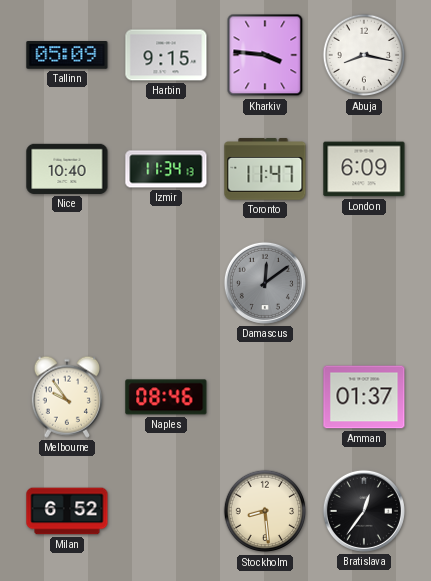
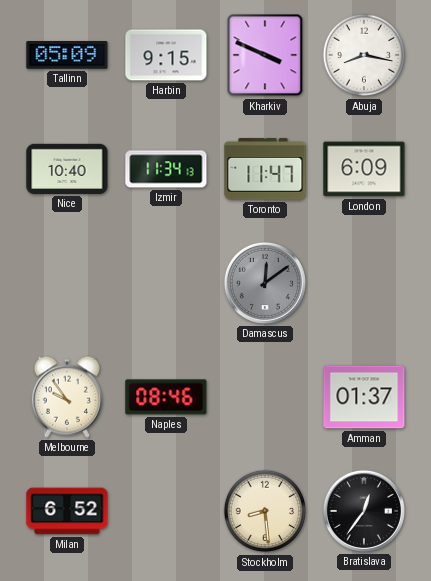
Kharkiv: 3:46 -> 3:49
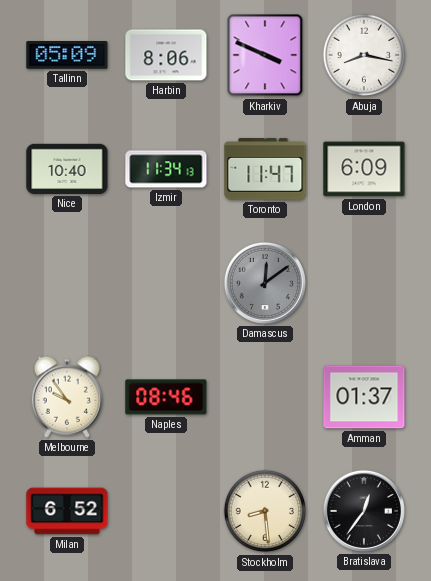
Harbin: 9:15 -> 8:06
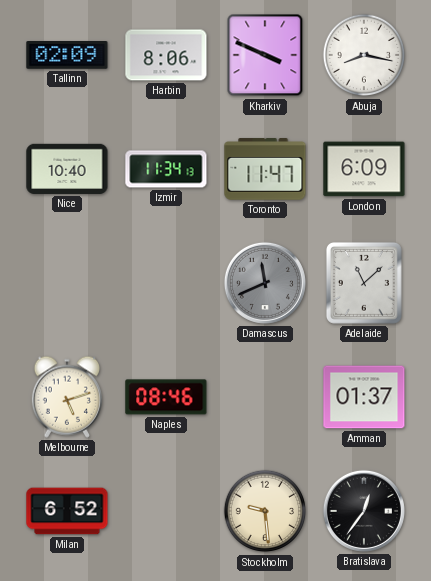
Tallinn: 05:09 -> 02:09
Damascus: 12:09 -> 11:41
Adelaide: none -> 11:08
Melbourne: 9:54 -> 5:12
Stockholm: 8:29 -> 9:29
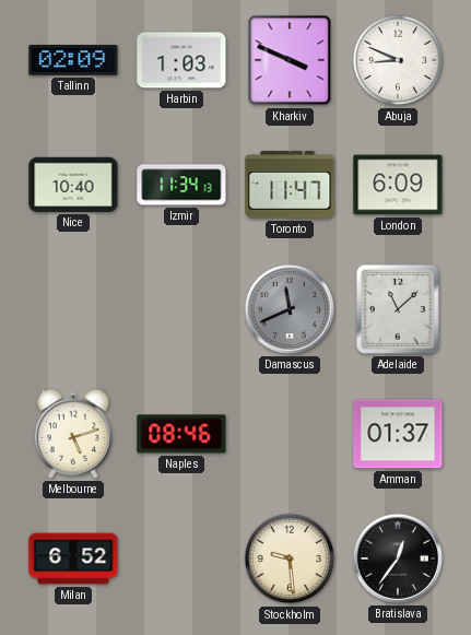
Harbin: 8:06 -> 1:03
Abuja: 8:17 -> 8:49
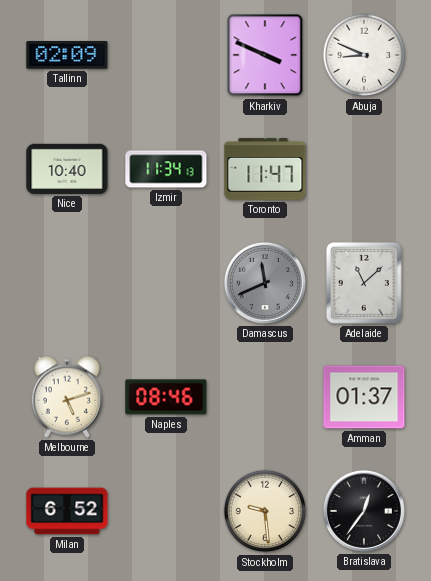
Harbin: 1:03 -> none
London: 6:09 -> none
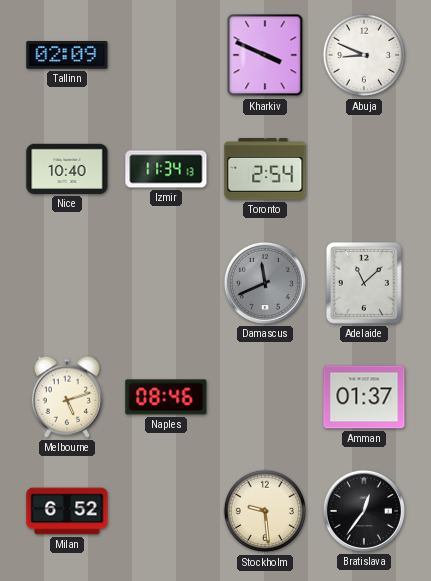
Toronto: 11:47 -> 2:54
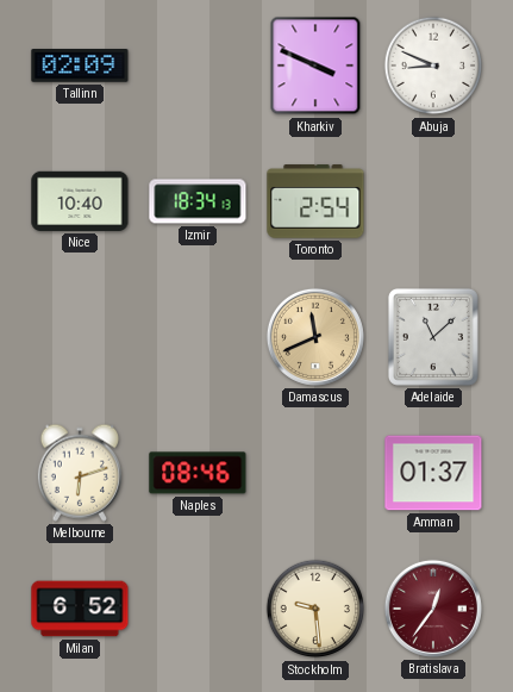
Izmir: 11:34 -> 18:34
Damascus dial: grey -> champagne
Melbourne: 5:12 -> 6:12
Bratislava dial: black -> burgundy
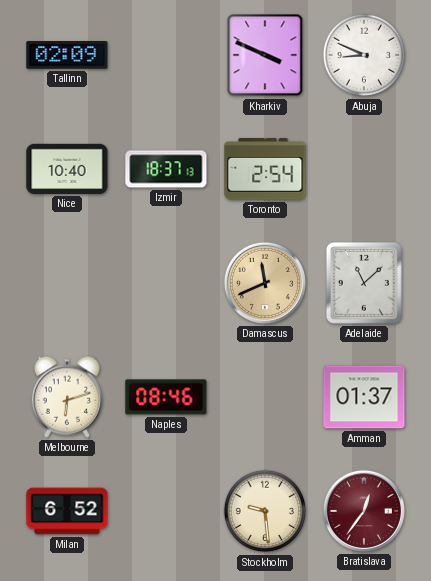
Izmir: 18:34 -> 18:37
